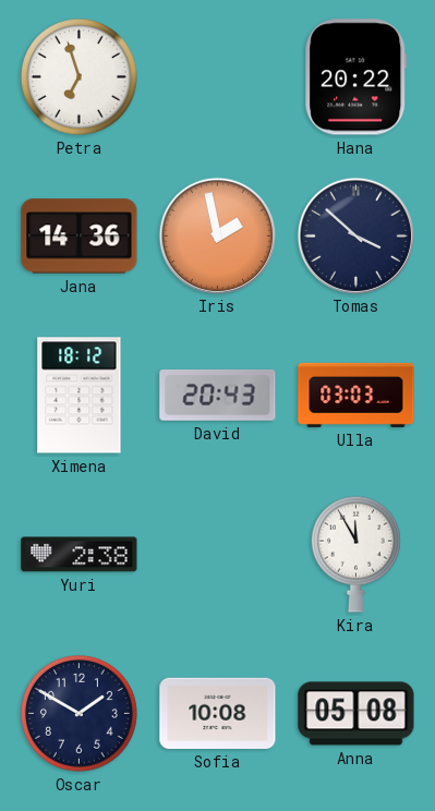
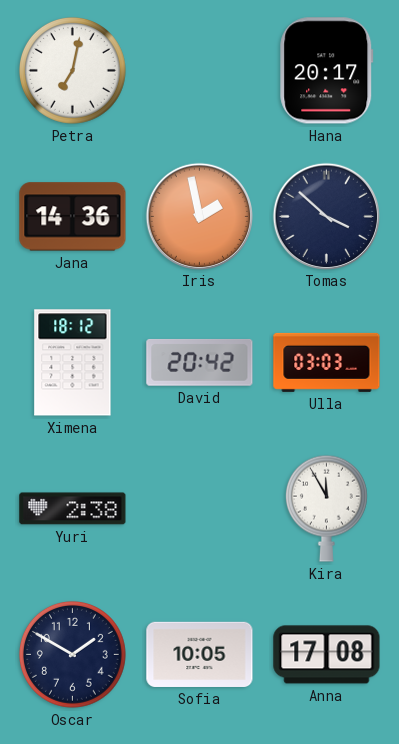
Petra: 6:57 -> 7:02
Hana: 20:22 -> 20:17
David: 20:43 -> 20:42
Sofia: 10:08 -> 10:05
Anna: 05:08 -> 17:08
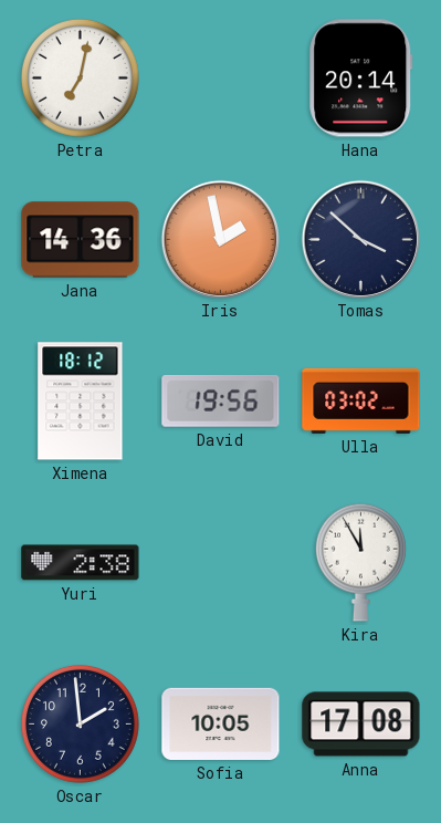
Hana: 20:17 -> 20:14
David: 20:42 -> 19:56
Ulla: 03:03 -> 03:02
Oscar: 1:50 -> 1:59
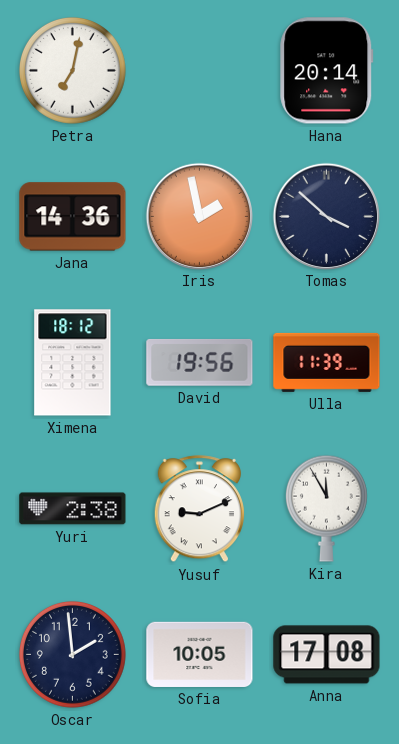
Ulla: 03:02 -> 11:39
Yusuf: none -> 9:11
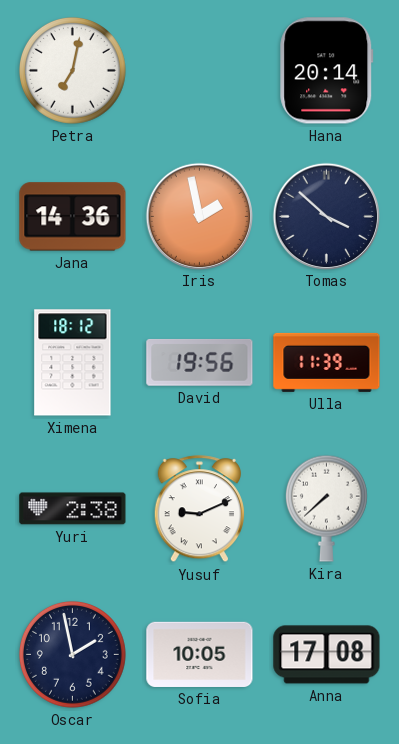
Kira: 11:55 -> 7:38
Oscar: 1:59 -> 1:58
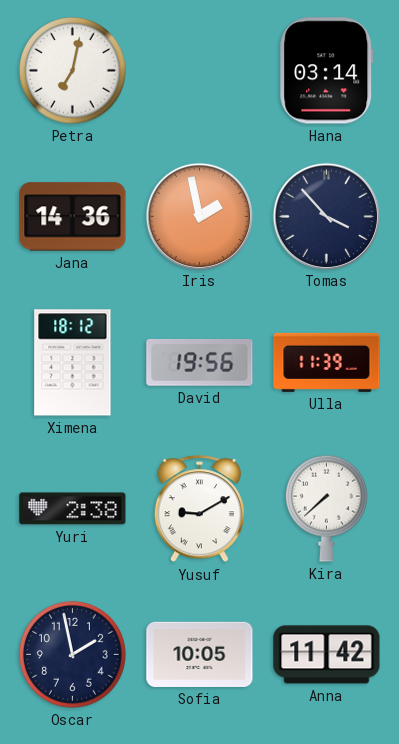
Hana: 20:14 -> 03:14
Tomas: 3:52 -> 3:53
Yusuf: 9:11 -> 9:10
Anna: 17:08 -> 11:42
